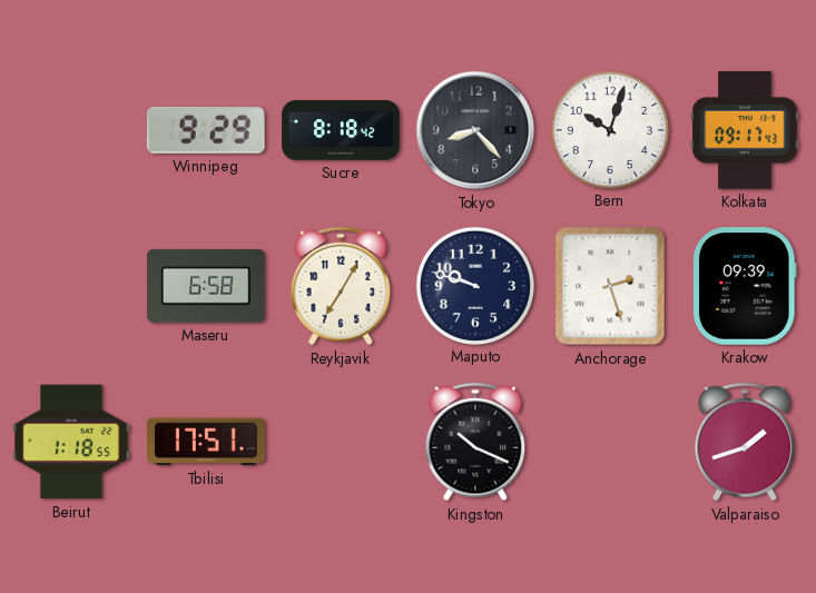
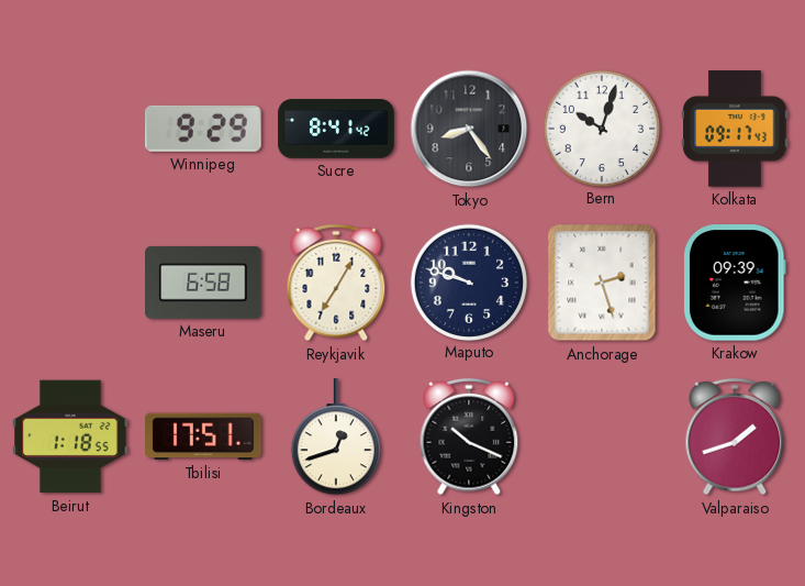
Sucre: 8:18 -> 8:41
Tokyo: 8:23 -> 8:24
Bordeaux: none -> 12:42
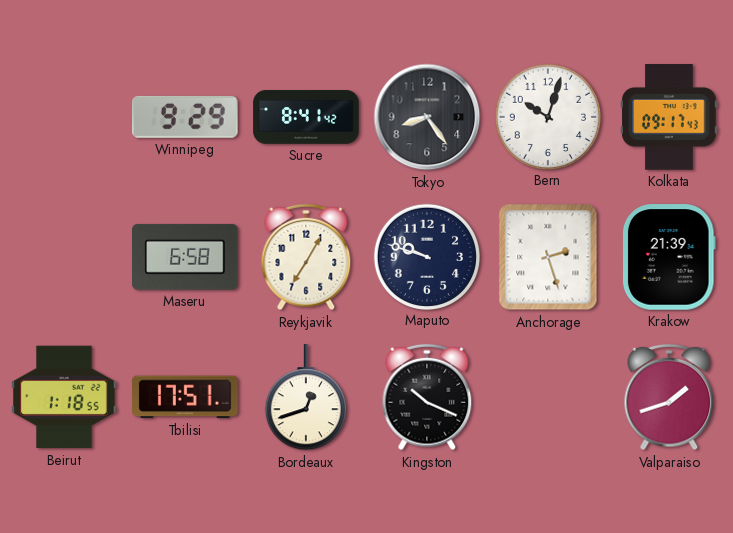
Krakow: 09:39 -> 21:39
